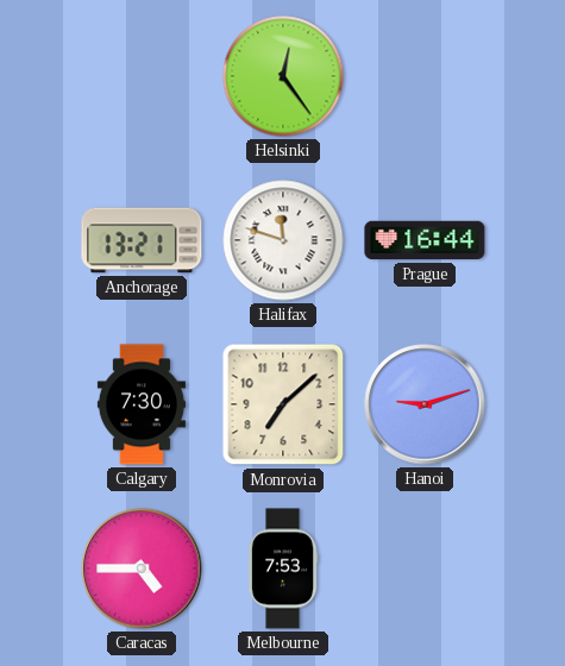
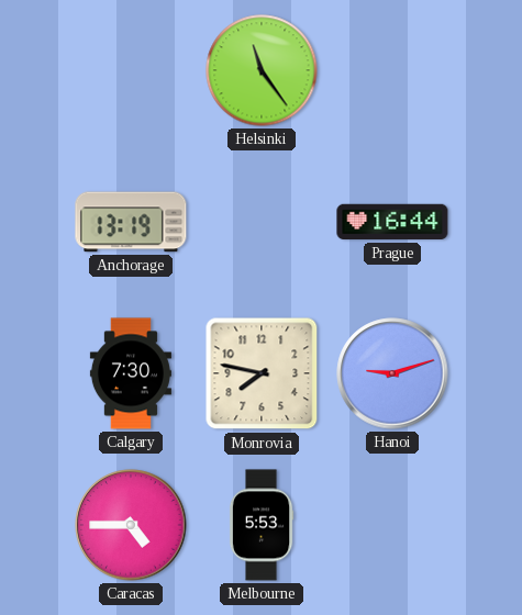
Helsinki: 12:24 -> 11:24
Anchorage: 13:21 -> 13:19
Halifax: 11:48 -> none
Monrovia: 7:08 -> 7:47
Melbourne: 7:53 -> 5:53
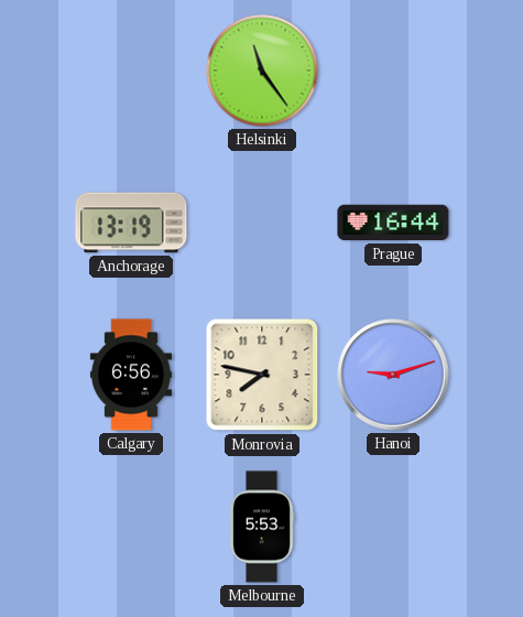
Calgary: 7:30 -> 6:56
Caracas: 4:45 -> none
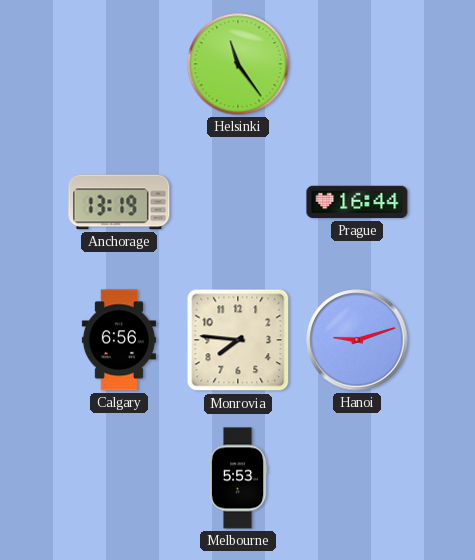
Monrovia: 7:47 -> 7:46
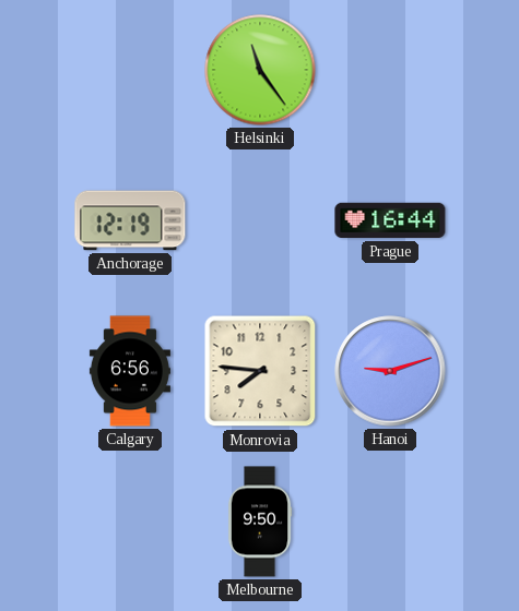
Anchorage: 13:19 -> 12:19
Melbourne: 5:53 -> 9:50
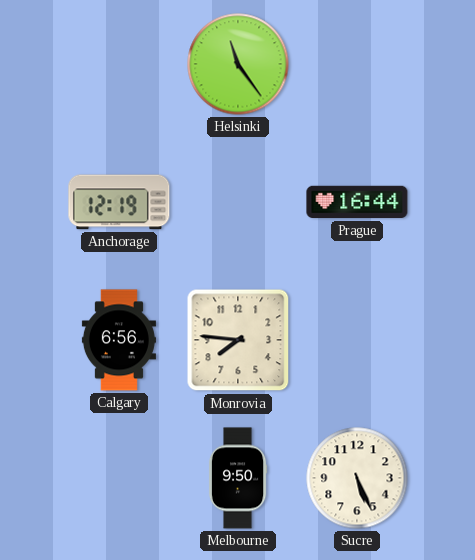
Hanoi: 9:12 -> none
Sucre: none -> 5:26
